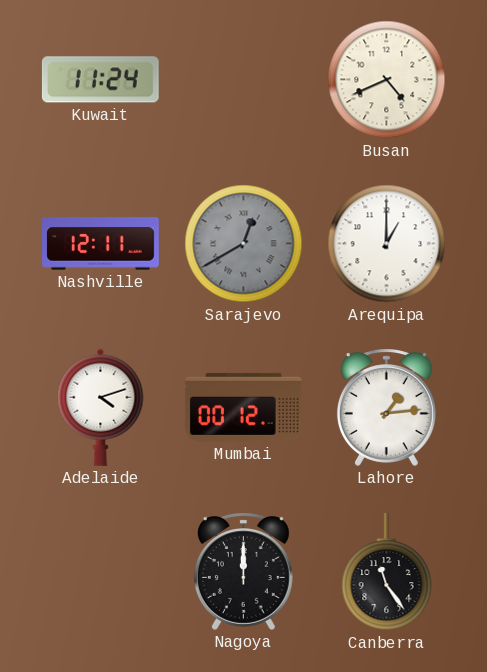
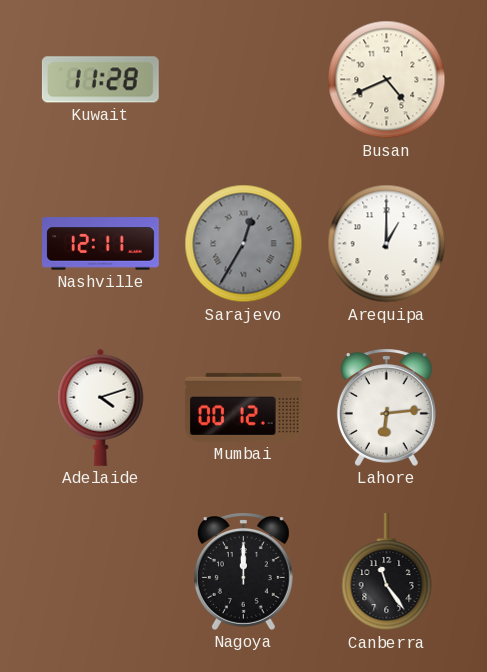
Kuwait: 11:24 -> 11:28
Sarajevo: 12:40 -> 12:35
Lahore: 1:14 -> 6:14
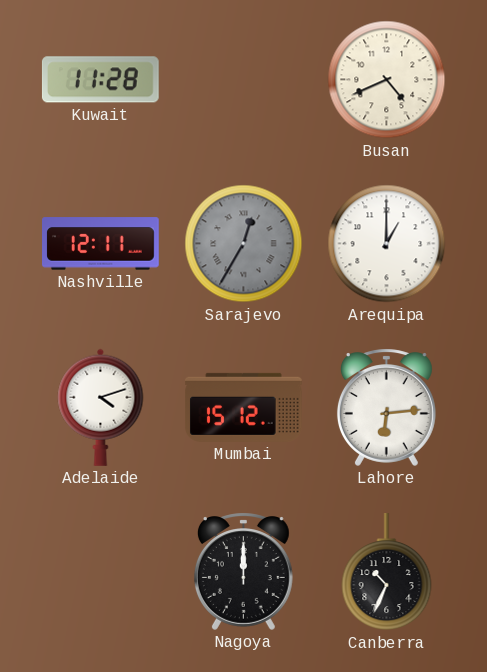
Mumbai: 00:12 -> 15:12
Canberra: 11:24 -> 10:34
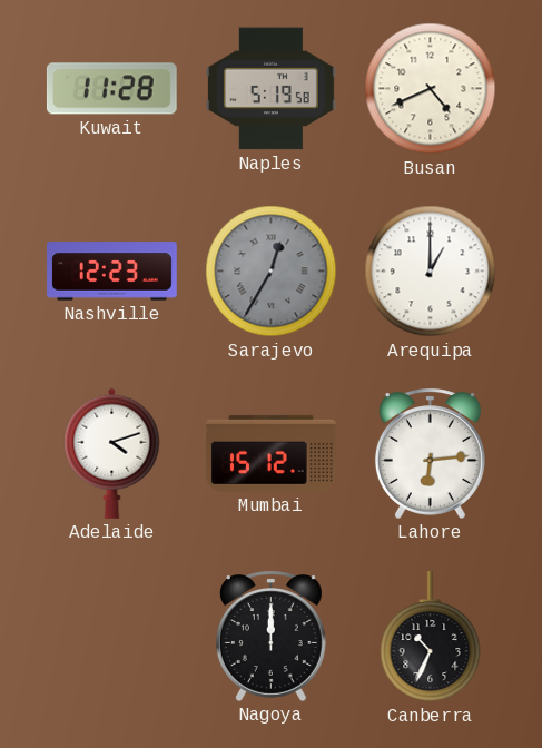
Naples: none -> 5:19
Nashville: 12:11 -> 12:23
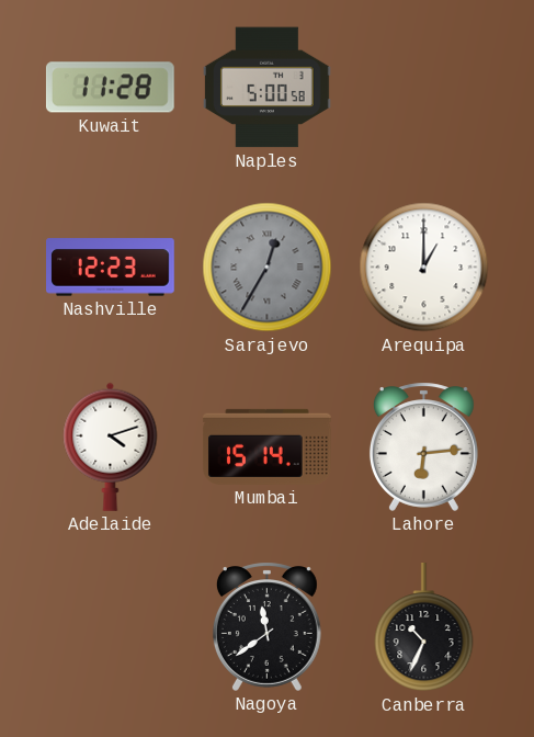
Naples: 5:19 -> 5:00
Busan: 4:41 -> none
Mumbai: 15:12 -> 15:14
Nagoya: 12:00 -> 11:39
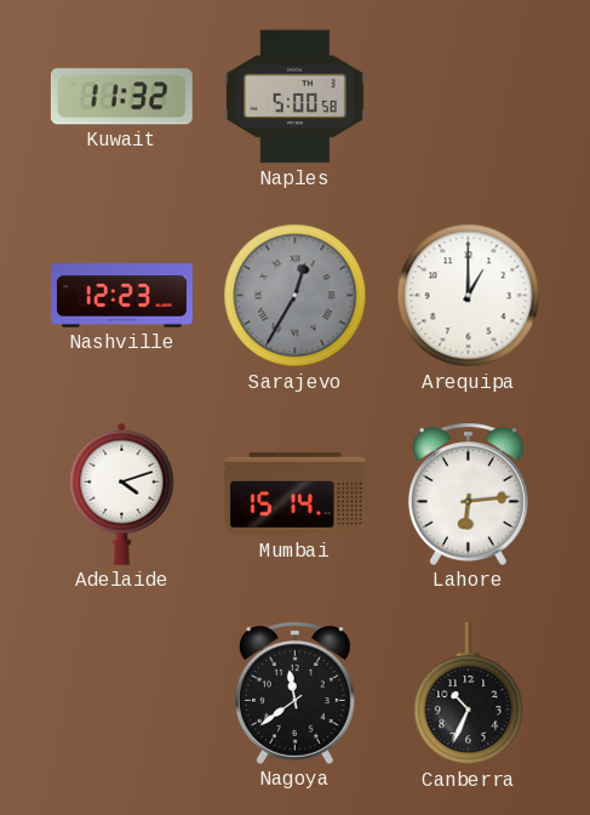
Kuwait: 11:28 -> 11:32
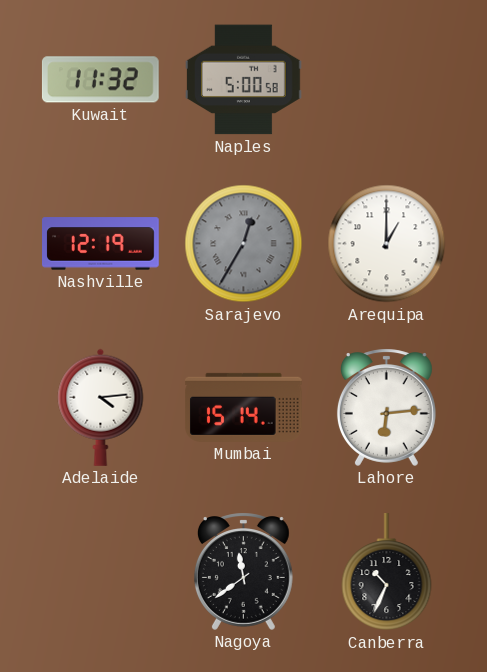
Nashville: 12:23 -> 12:19
Adelaide: 4:12 -> 4:14
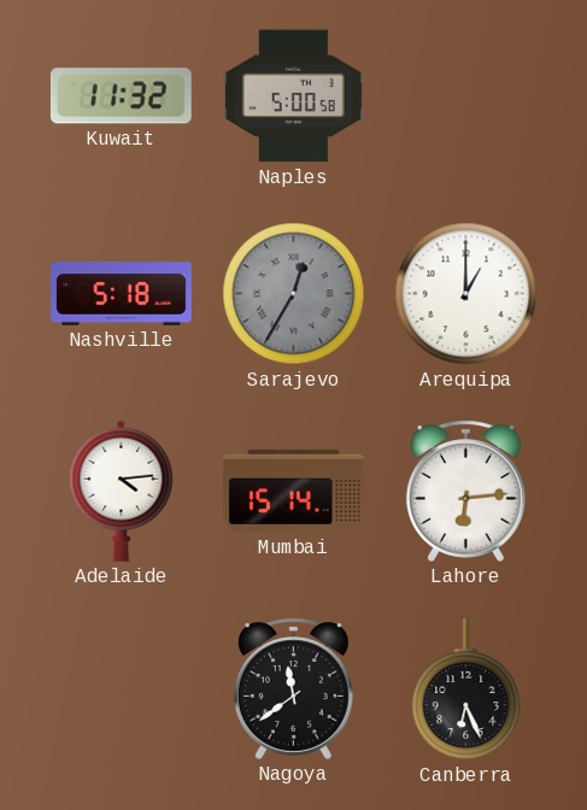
Nashville: 12:19 -> 5:18
Canberra: 10:34 -> 6:26
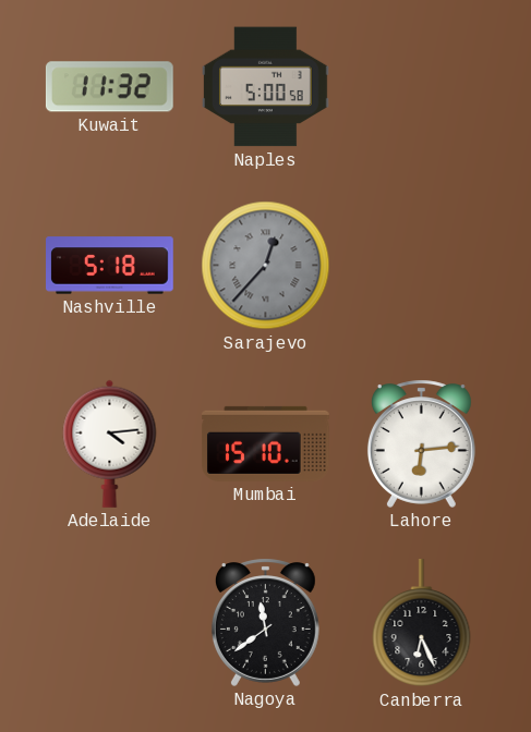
Sarajevo: 12:35 -> 12:37
Arequipa: 1:00 -> none
Mumbai: 15:14 -> 15:10
